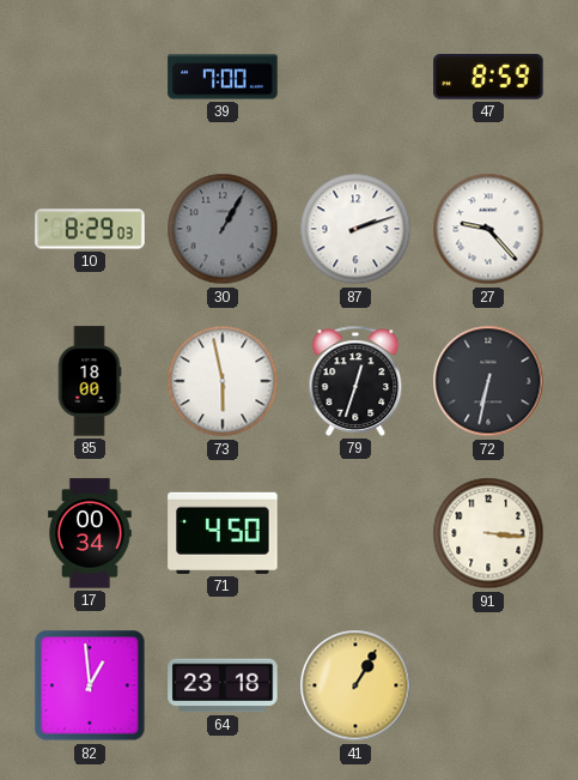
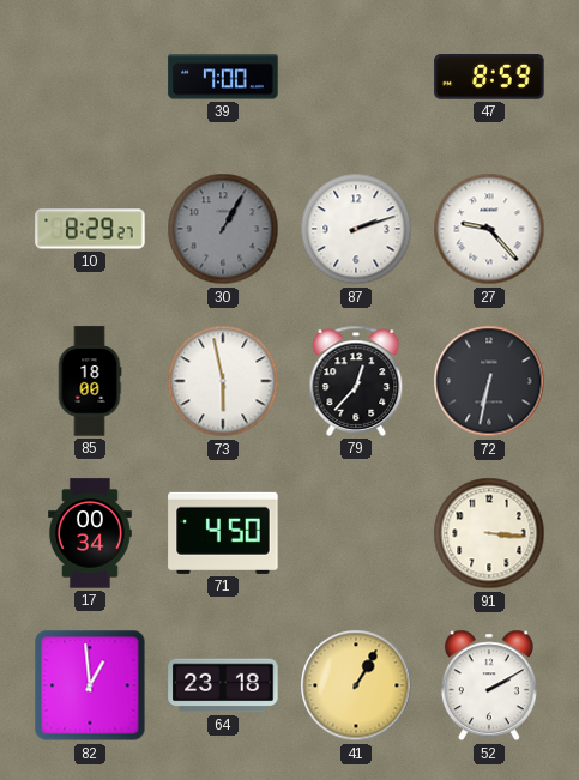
10: 8:29:03 -> 8:29:27
79: 12:33 -> 12:37
52: none -> 2:10
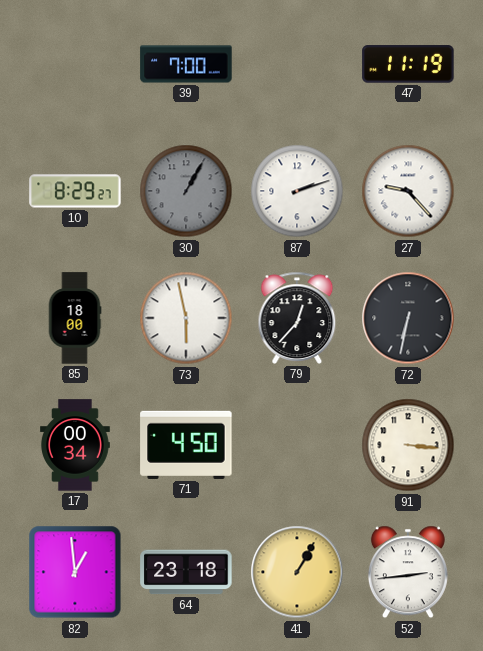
47: 8:59 -> 11:19
52: 2:10 -> 2:44
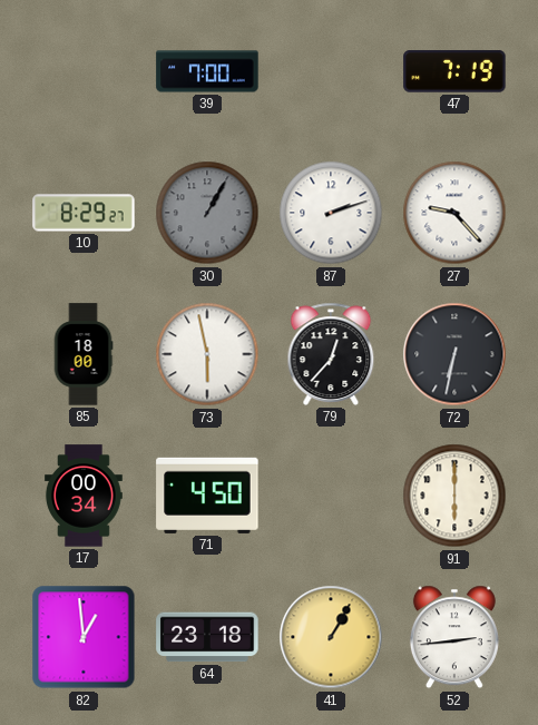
47: 11:19 -> 7:19
91: 3:16 -> 6:00
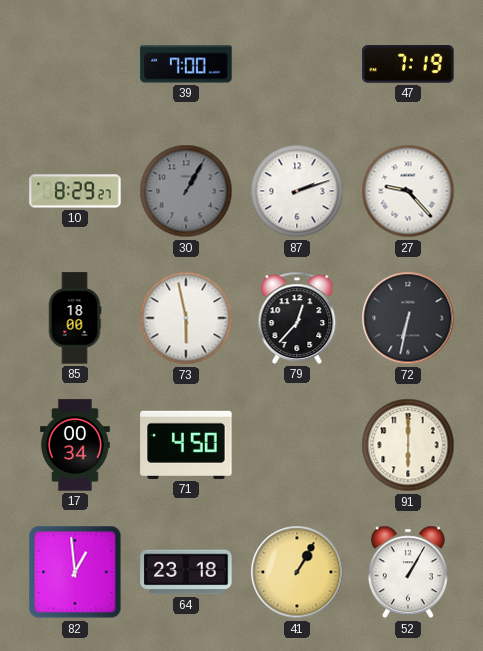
52: 2:44 -> 1:05
